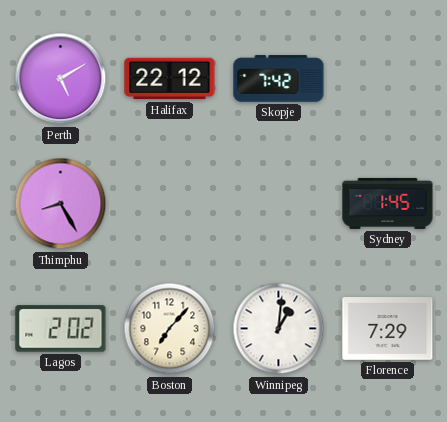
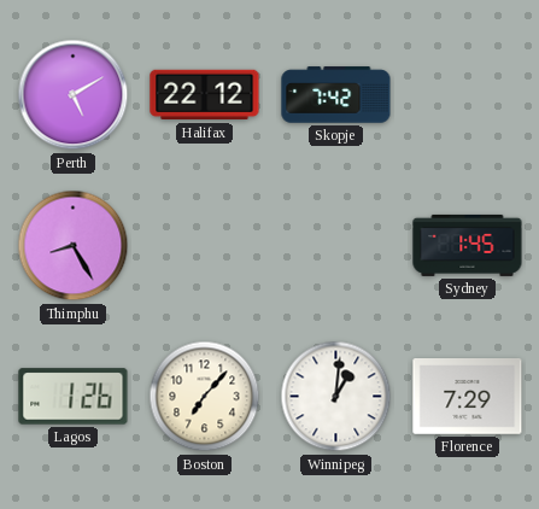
Lagos: 2:02 -> 1:26
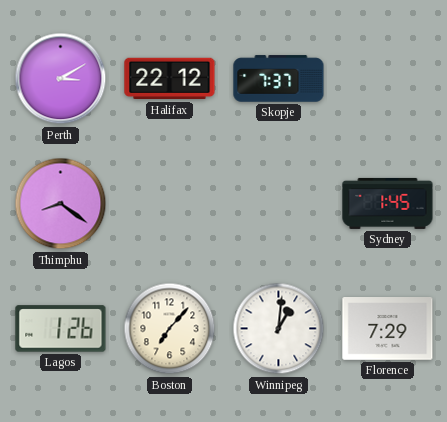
Perth: 5:10 -> 3:10
Skopje: 7:42 -> 7:37
Thimphu: 8:25 -> 8:21
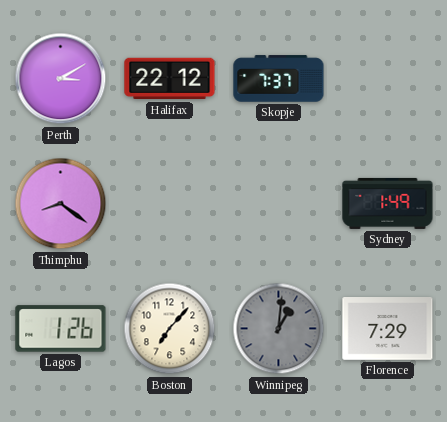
Sydney: 1:45 -> 1:49
Winnipeg dial: white -> grey
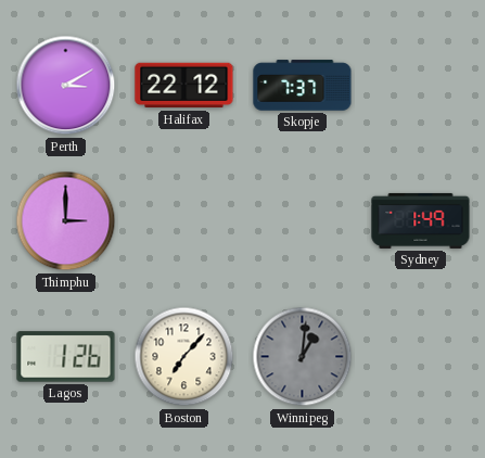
Thimphu: 8:21 -> 3:00
Florence: 7:29 -> none
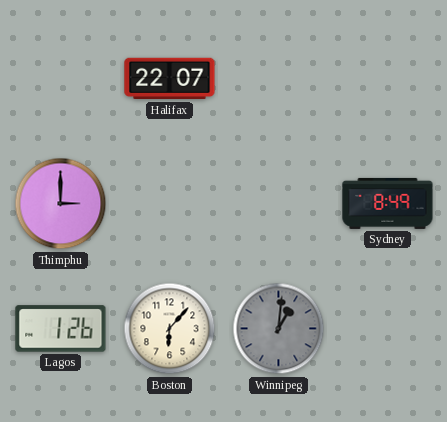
Perth: 3:10 -> none
Halifax: 22:12 -> 22:07
Skopje: 7:37 -> none
Sydney: 1:49 -> 8:49
Boston: 7:07 -> 6:07
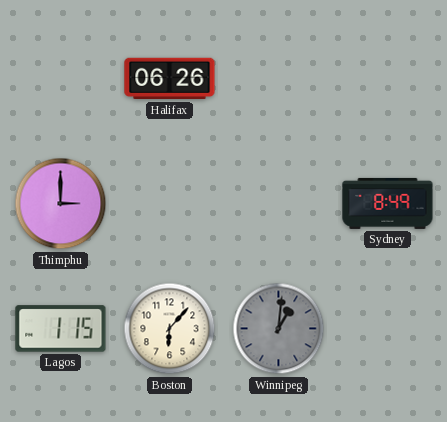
Halifax: 22:07 -> 06:26
Lagos: 1:26 -> 1:15
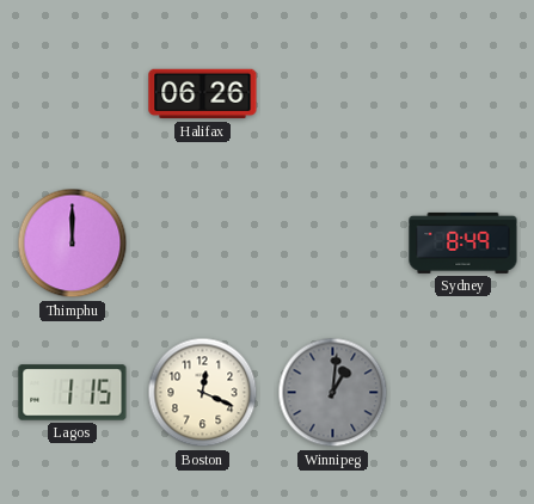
Thimphu: 3:00 -> 12:00
Boston: 6:07 -> 12:19
